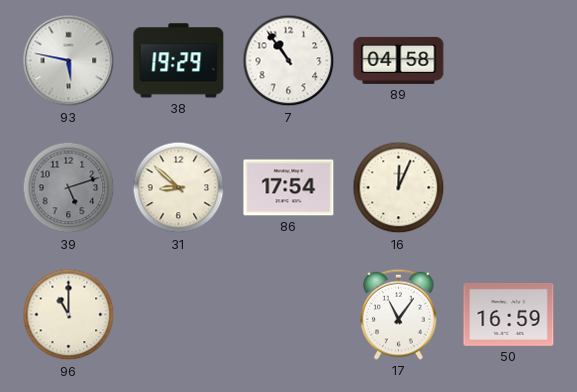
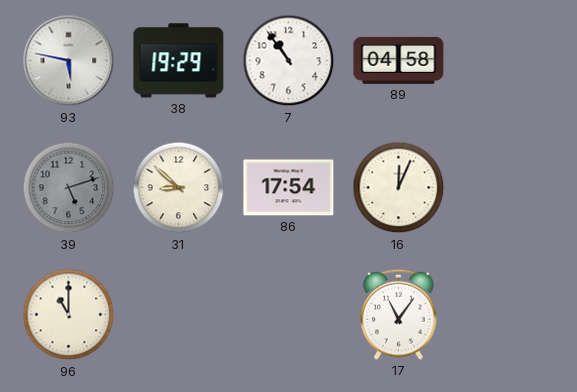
50: 16:59 -> none
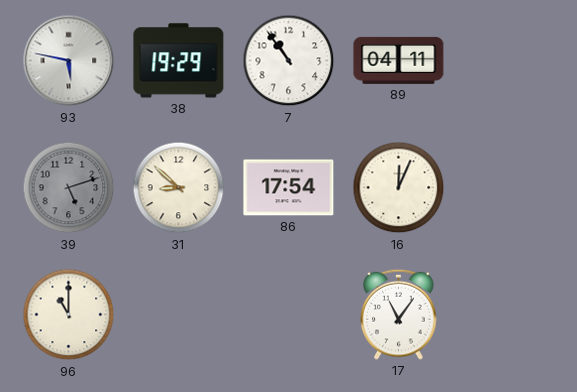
89: 04:58 -> 04:11
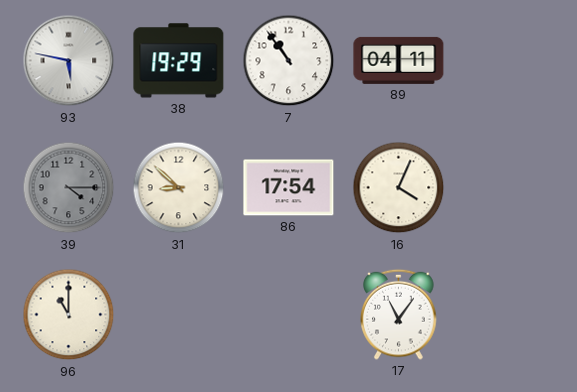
39: 5:12 -> 4:15
16: 12:04 -> 4:04
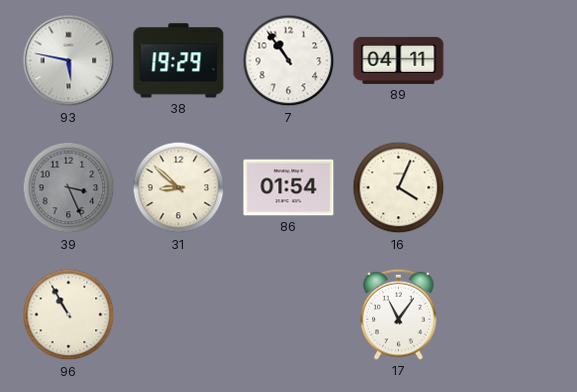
39: 4:15 -> 3:26
86: 17:54 -> 01:54
96: 11:00 -> 10:55
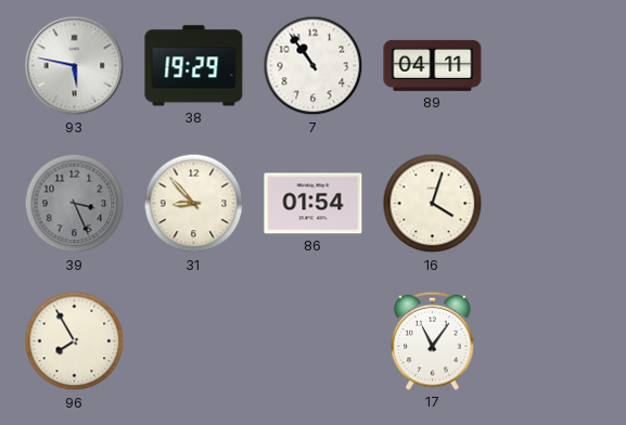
31: 8:52 -> 8:53
16: 4:04 -> 4:03
96: 10:55 -> 7:55
